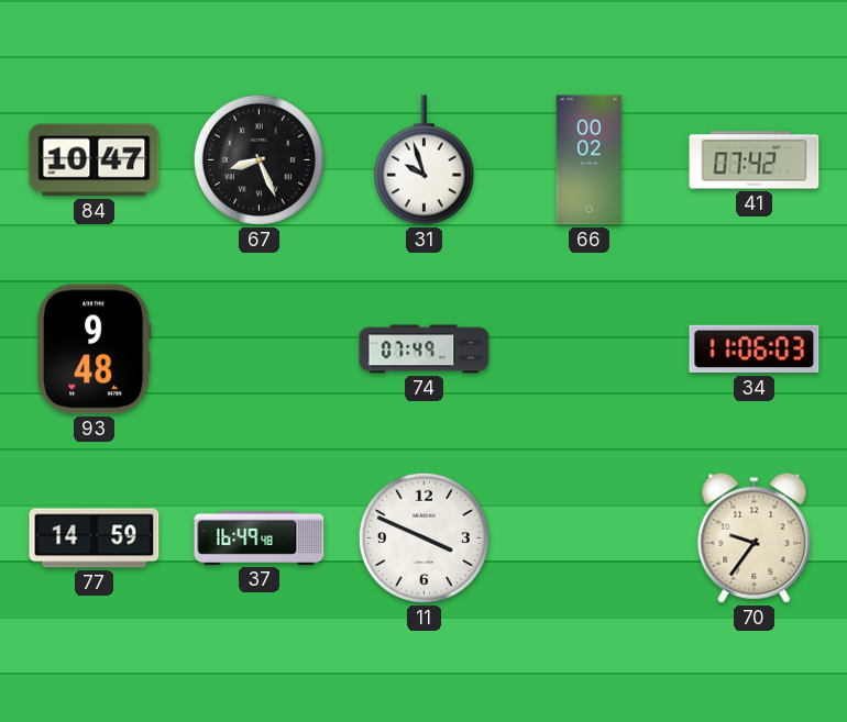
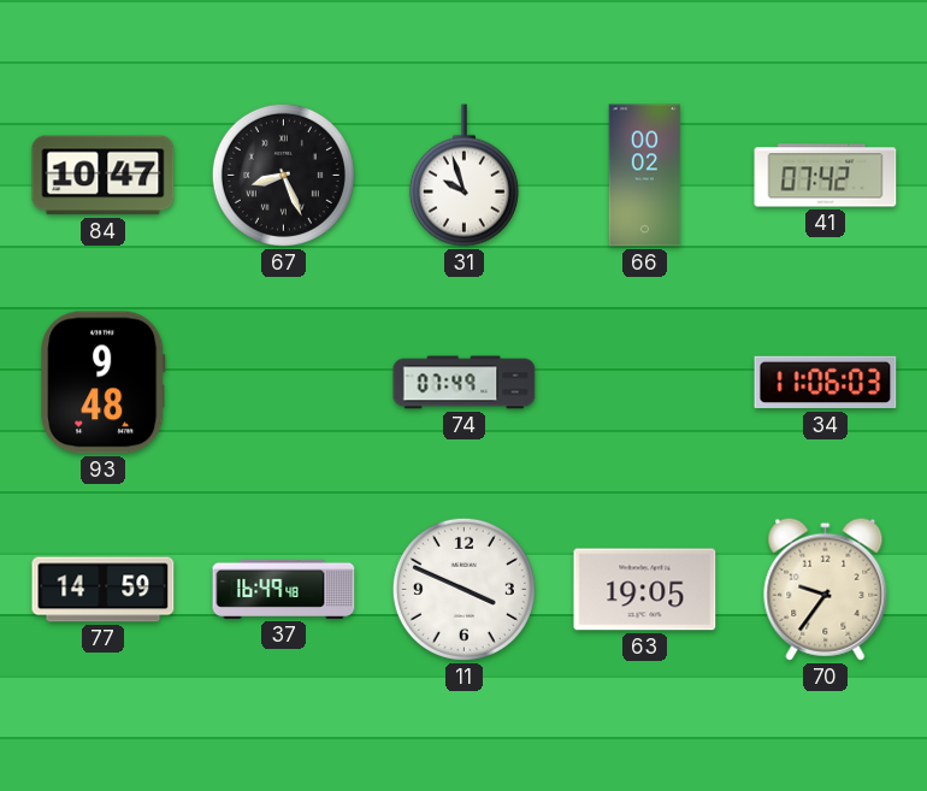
63: none -> 19:05
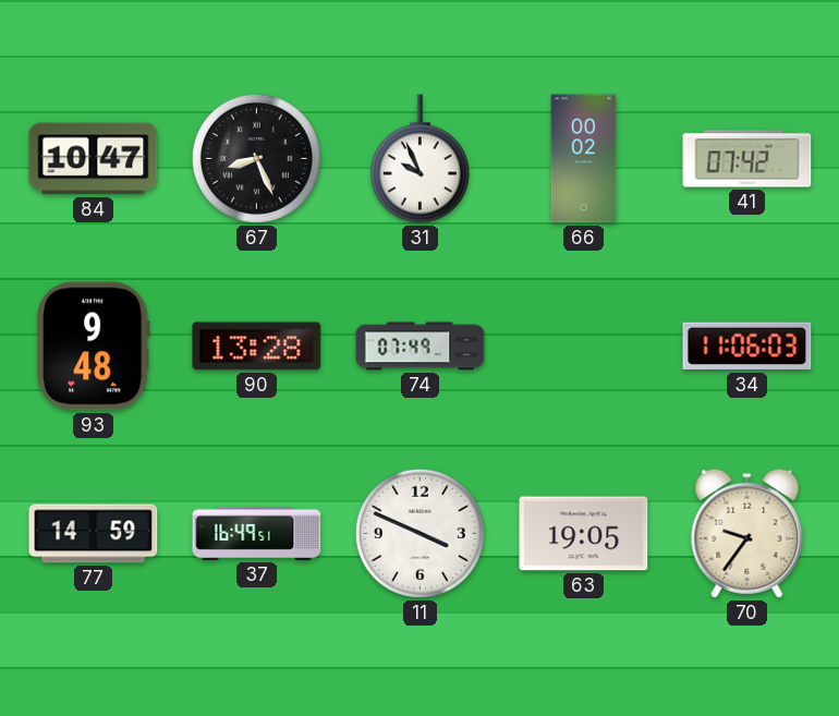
31: 9:57 -> 9:56
90: none -> 13:28
37: 16:49:48 -> 16:49:51
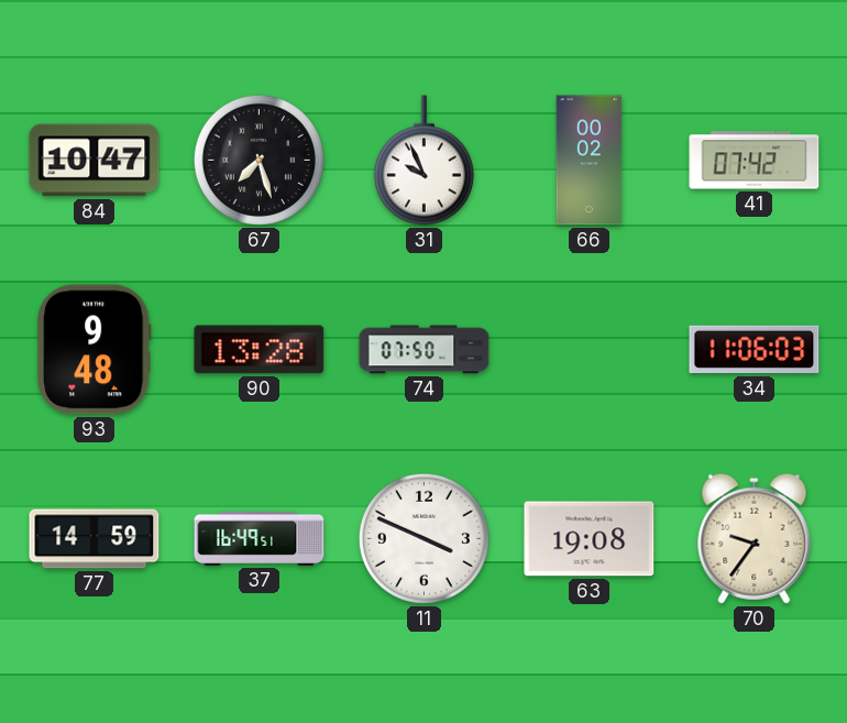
67: 8:26 -> 7:27
74: 07:49 -> 07:50
63: 19:05 -> 19:08
